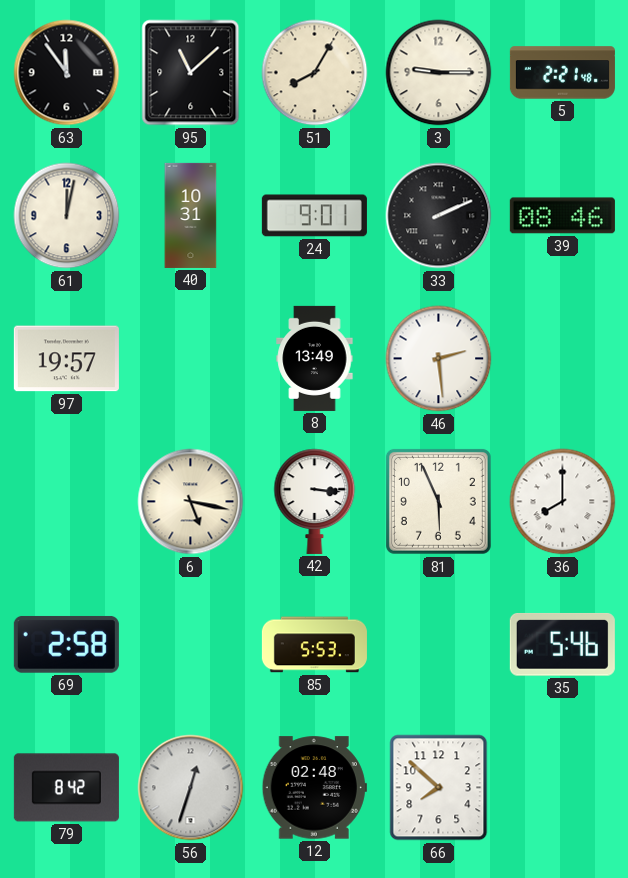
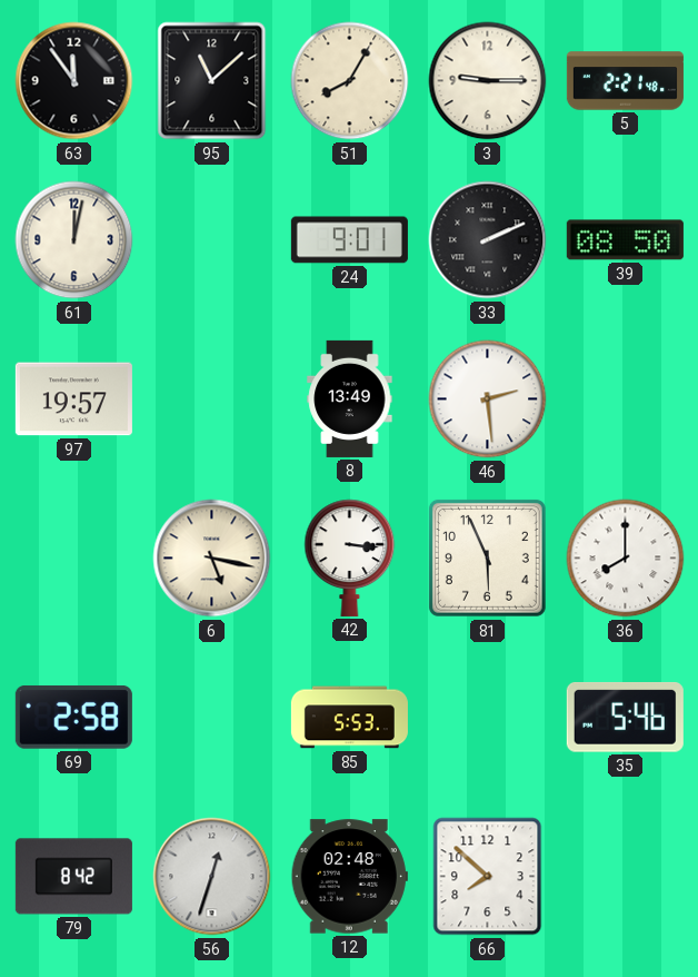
40: 10:31 -> none
39: 08:46 -> 08:50
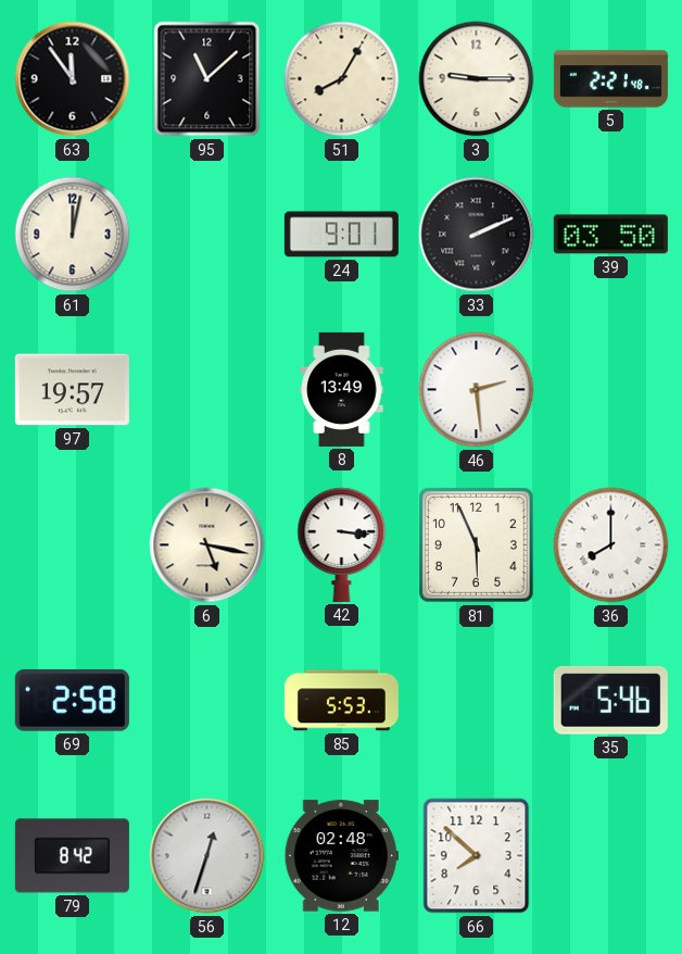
39: 08:50 -> 03:50
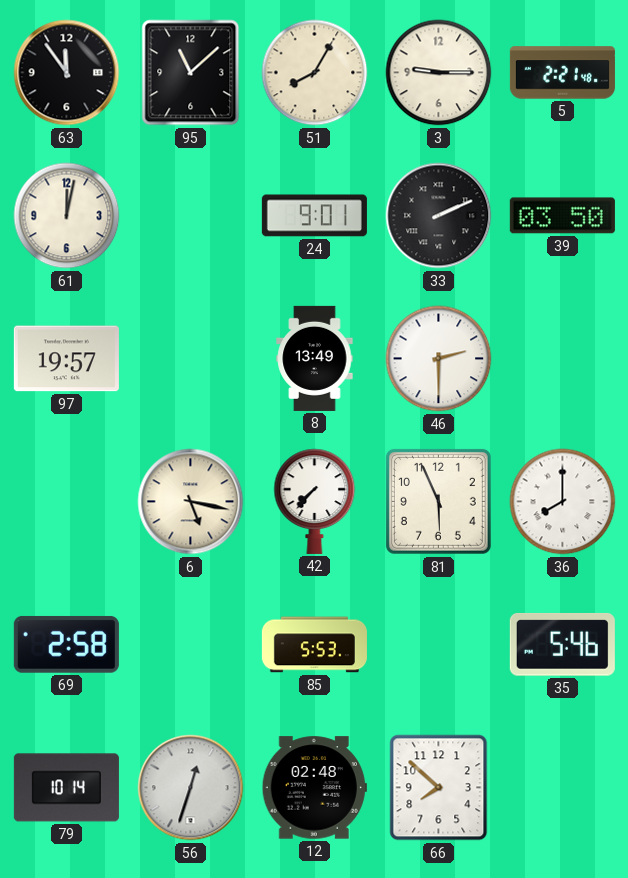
46: 2:29 -> 2:30
42: 3:16 -> 7:37
79: 8:42 -> 10:14
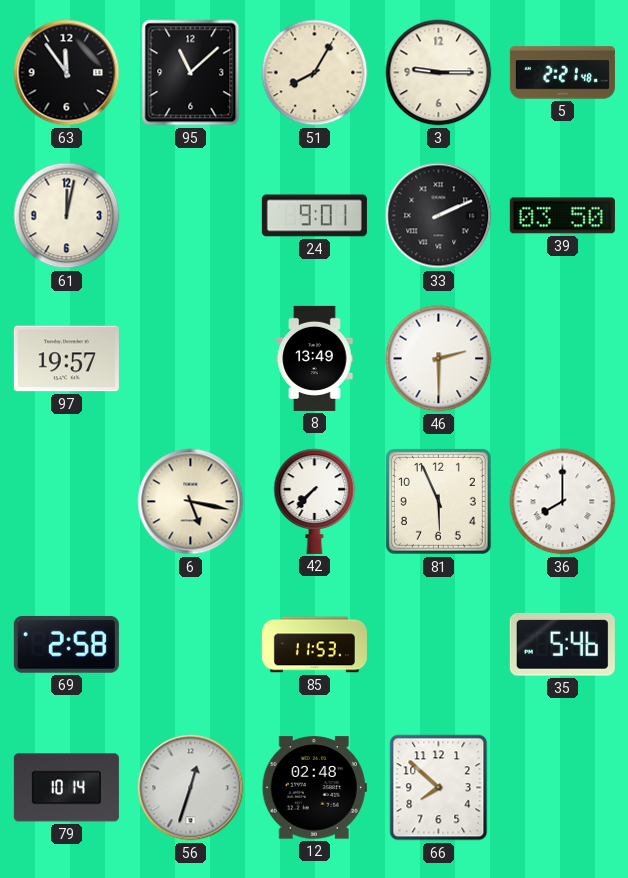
85: 5:53 -> 11:53
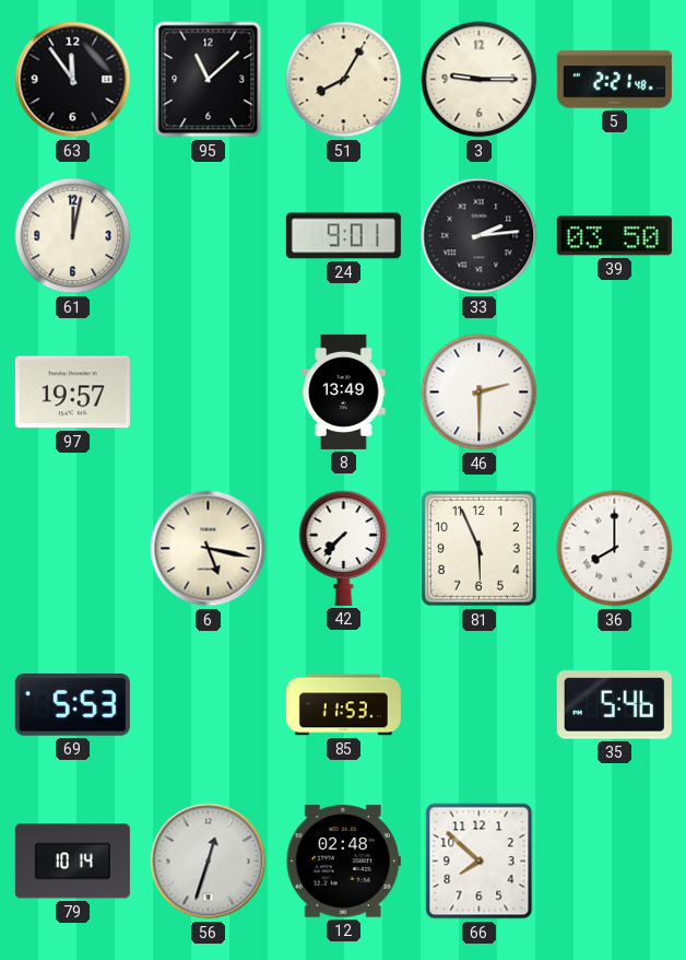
33: 2:11 -> 2:14
69: 2:58 -> 5:53
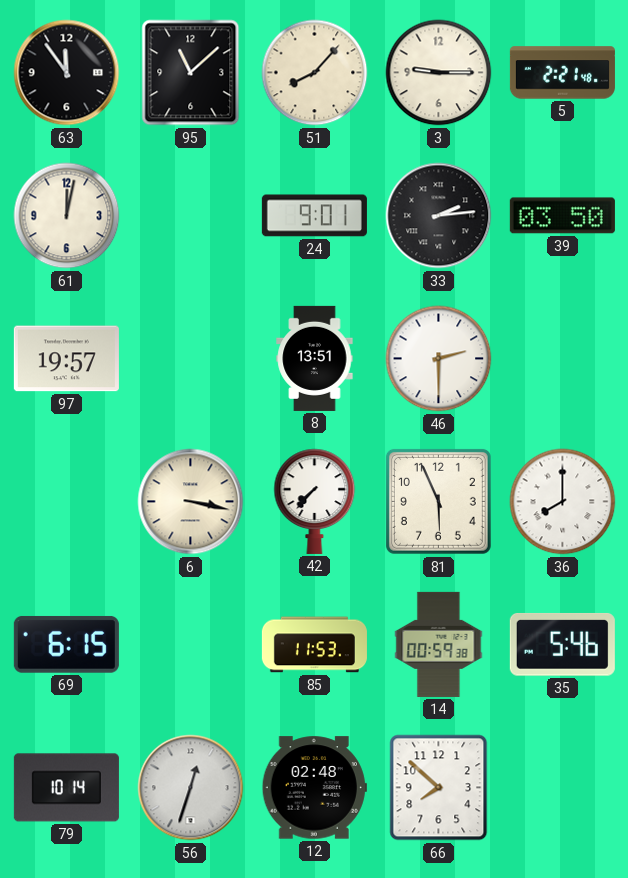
51: 8:05 -> 8:07
8: 13:49 -> 13:51
6: 5:17 -> 3:17
69: 5:53 -> 6:15
14: none -> 00:59
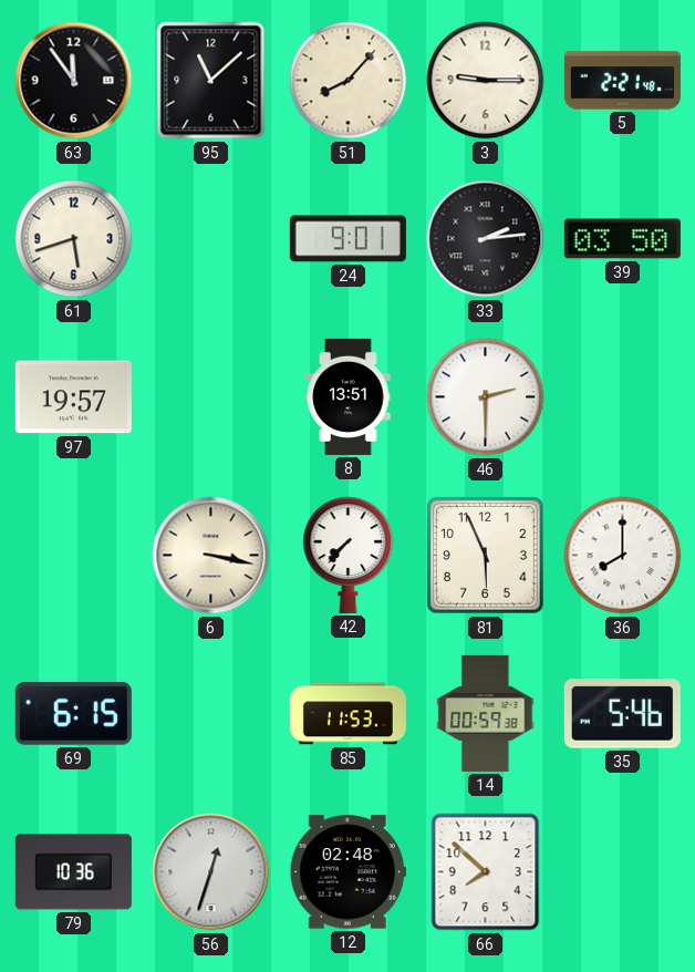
61: 12:02 -> 5:42
79: 10:14 -> 10:36
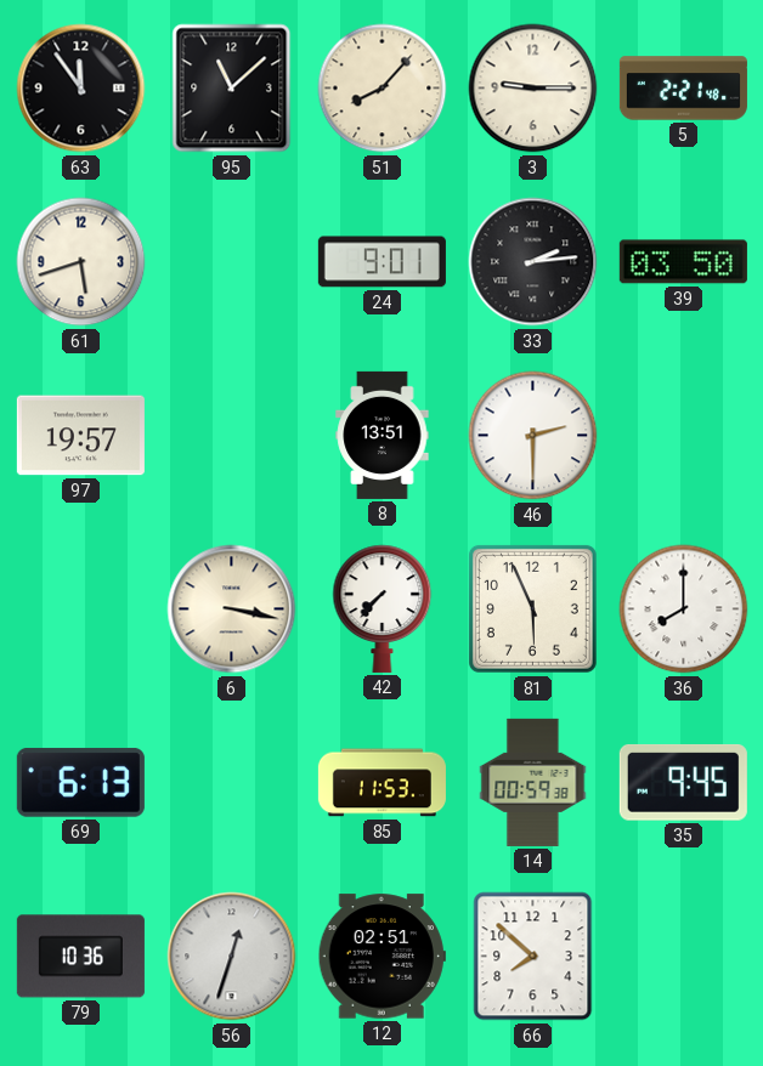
69: 6:15 -> 6:13
35: 5:46 -> 9:45
12: 02:48 -> 02:51
